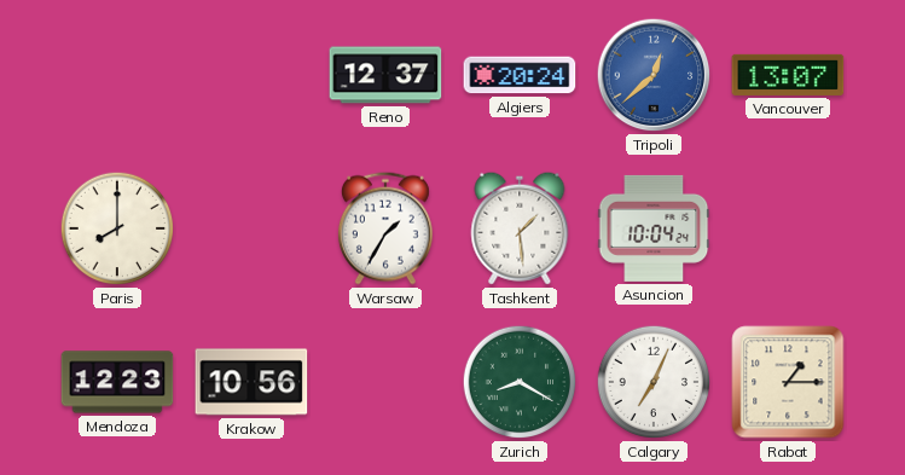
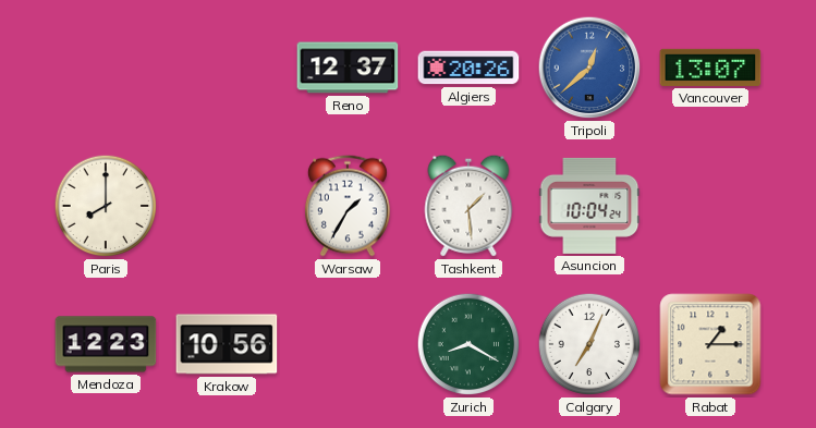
Algiers: 20:24 -> 20:26
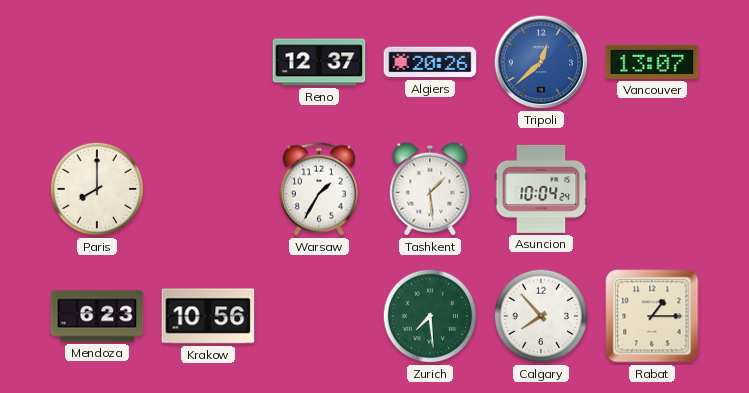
Mendoza: 12:23 -> 6:23
Zurich: 8:20 -> 7:29
Calgary: 7:04 -> 7:53
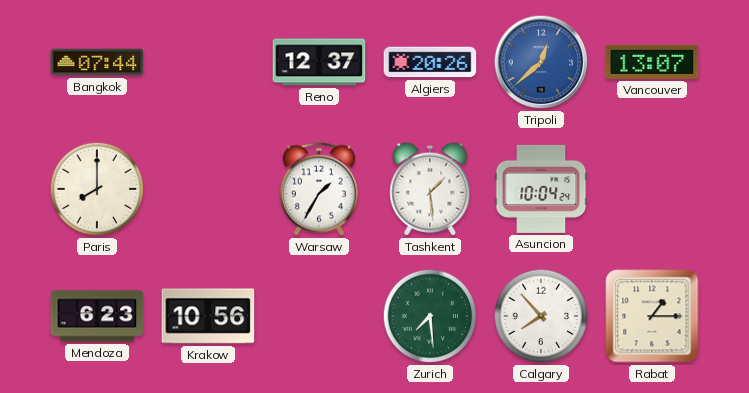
Bangkok: none -> 07:44
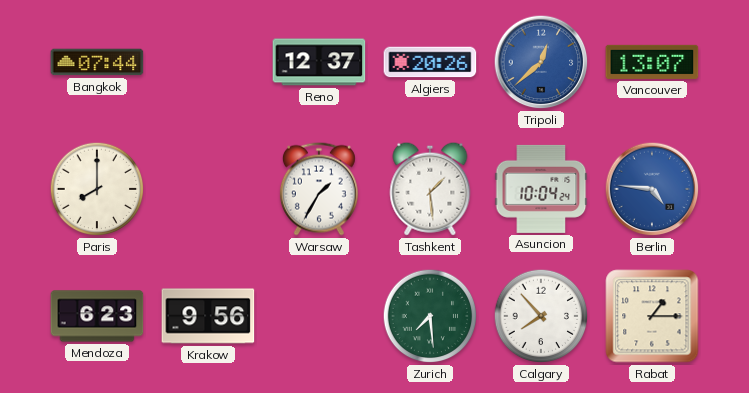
Berlin: none -> 4:46
Krakow: 10:56 -> 9:56
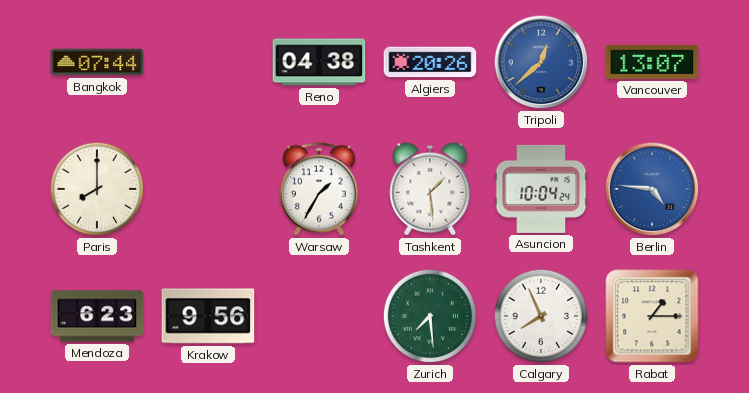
Reno: 12:37 -> 04:38
Calgary: 7:53 -> 7:56
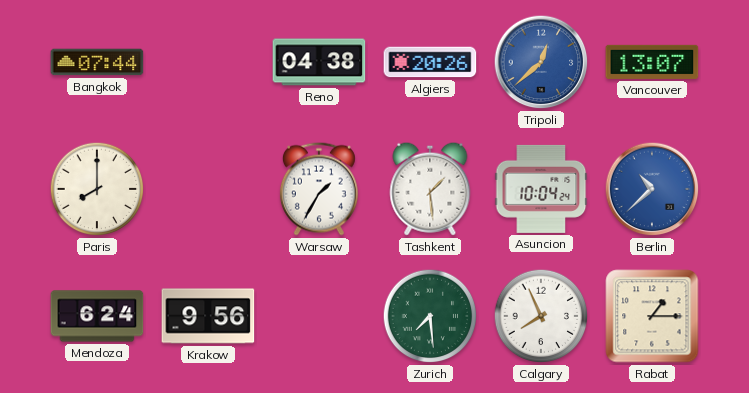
Berlin: 4:46 -> 10:38
Mendoza: 6:23 -> 6:24
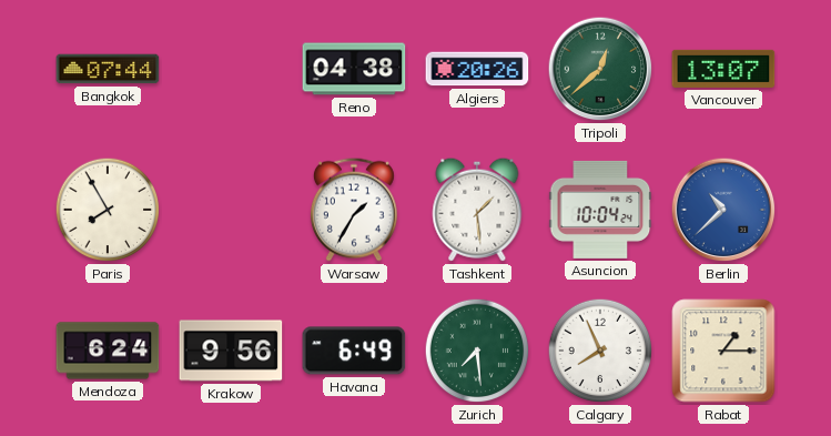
Tripoli dial: blue -> green
Paris: 8:00 -> 7:55
Havana: none -> 6:49
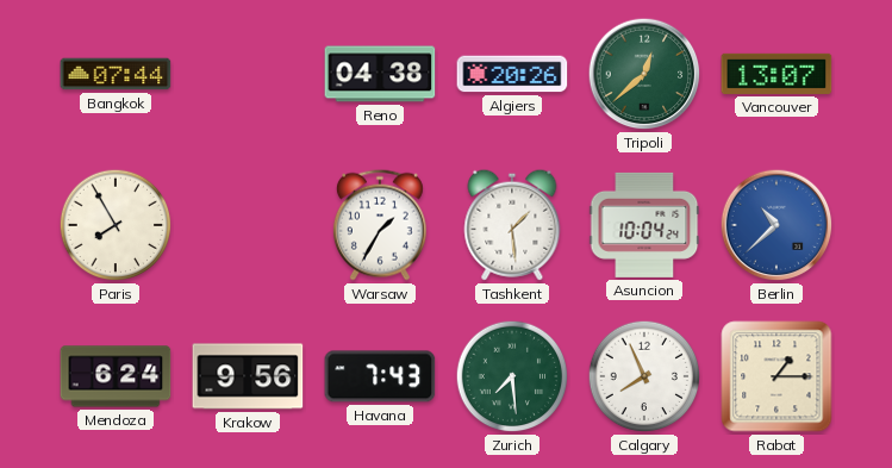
Havana: 6:49 -> 7:43
